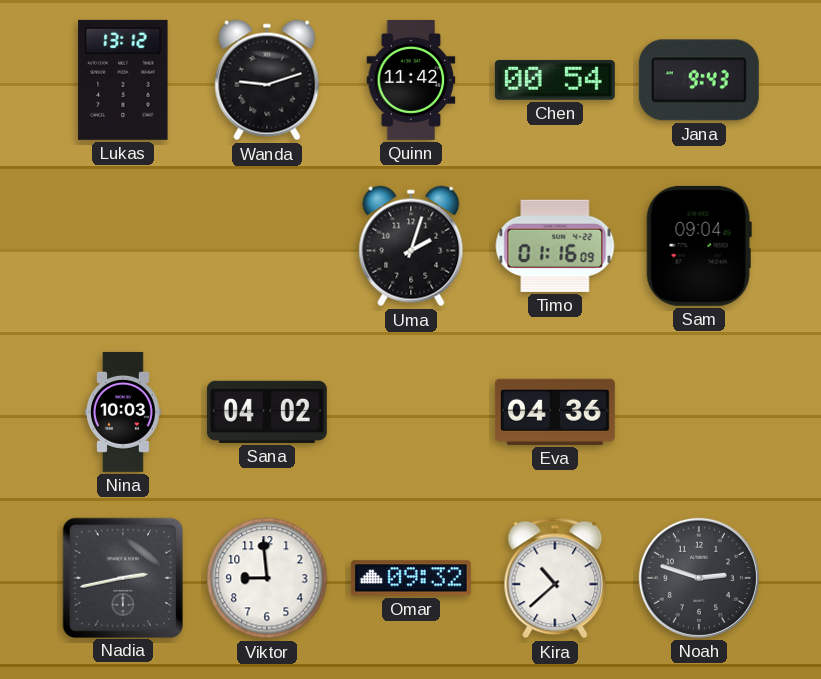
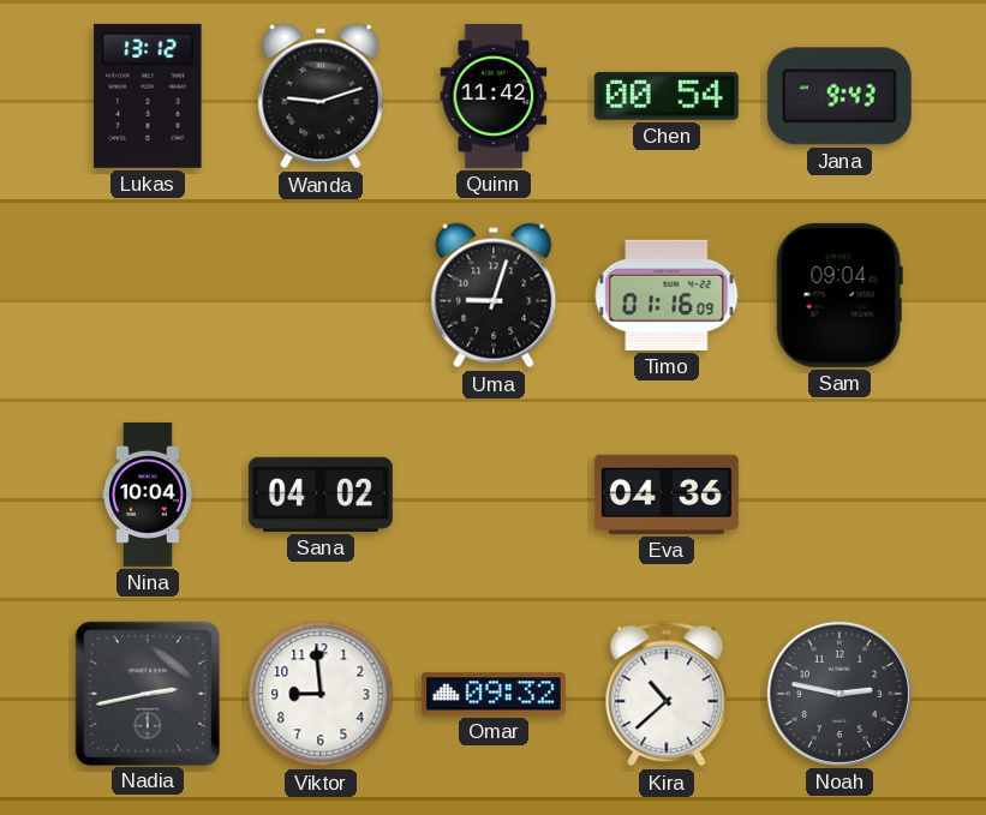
Uma: 2:03 -> 9:03
Nina: 10:03 -> 10:04
Noah: 2:48 -> 2:47
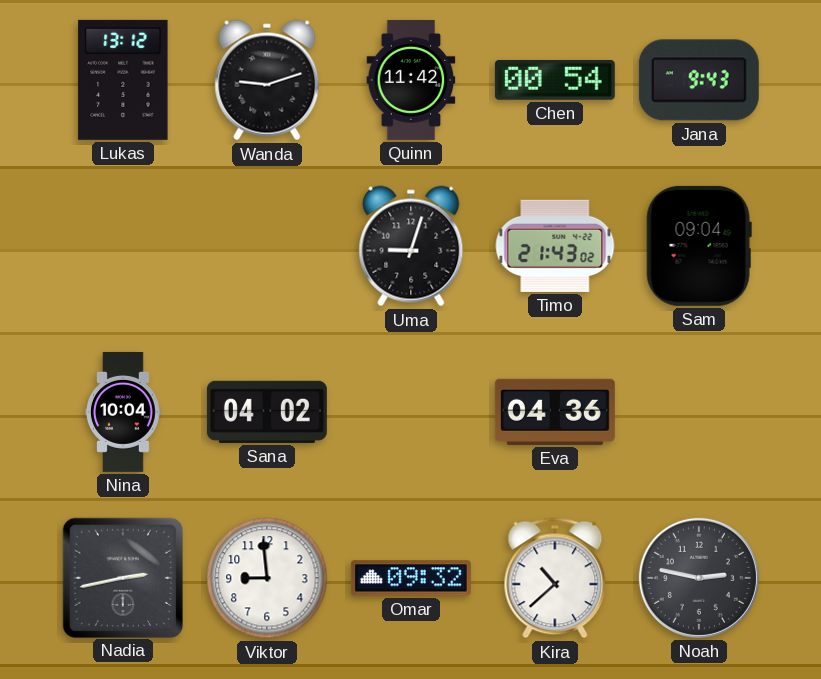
Timo: 01:16 -> 21:43
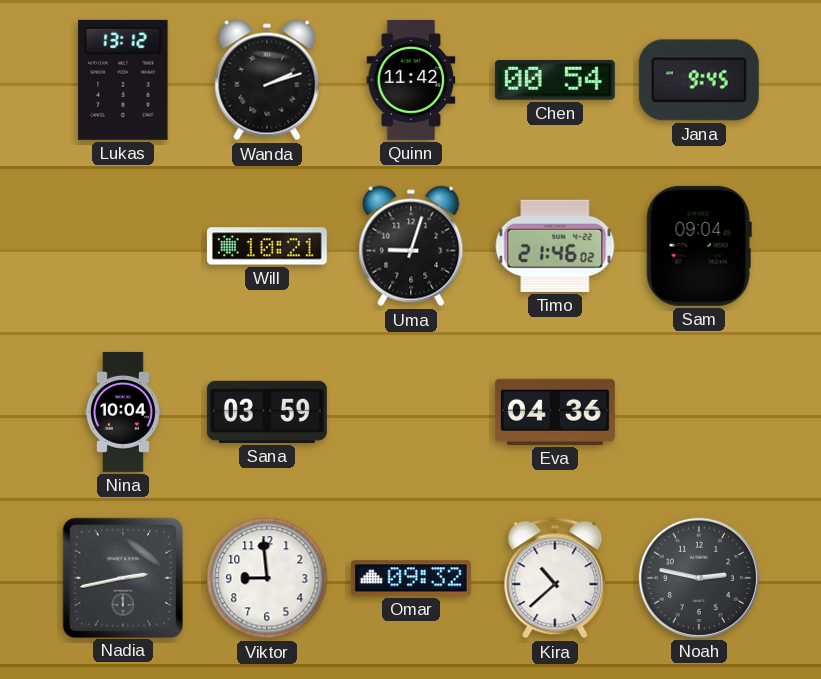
Wanda: 9:12 -> 2:12
Jana: 9:43 -> 9:45
Will: none -> 10:21
Timo: 21:43 -> 21:46
Sana: 04:02 -> 03:59
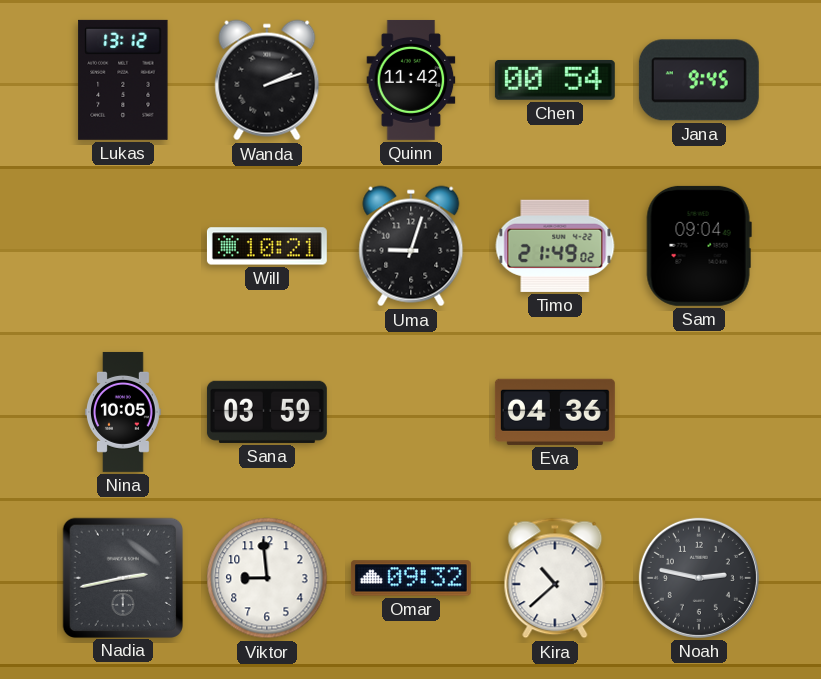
Timo: 21:46 -> 21:49
Nina: 10:04 -> 10:05
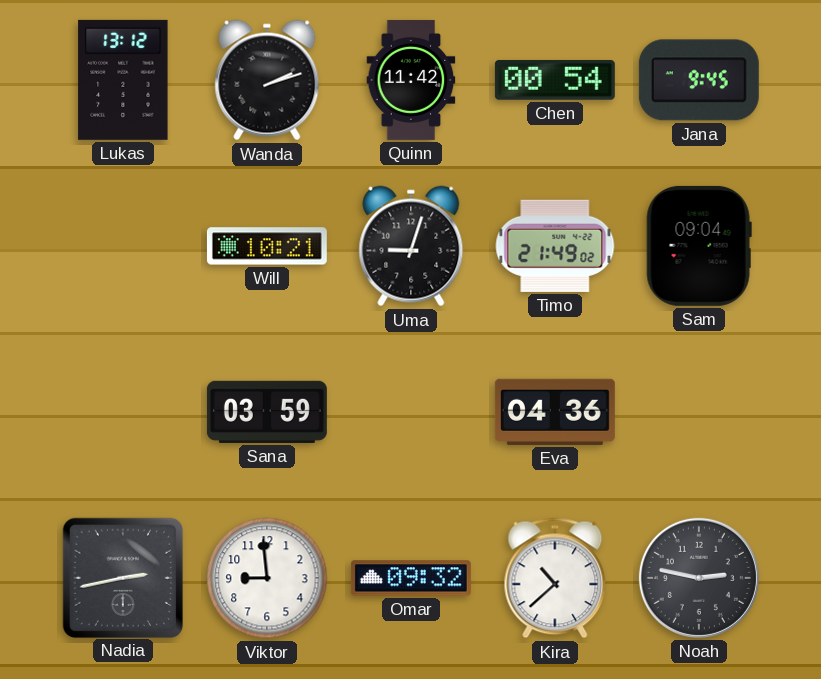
Nina: 10:05 -> none
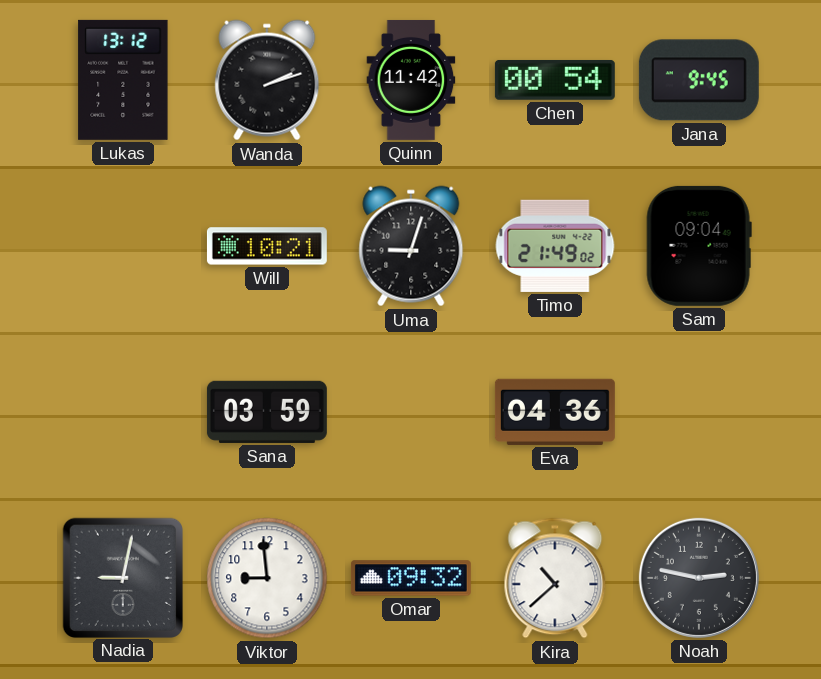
Nadia: 2:43 -> 9:02
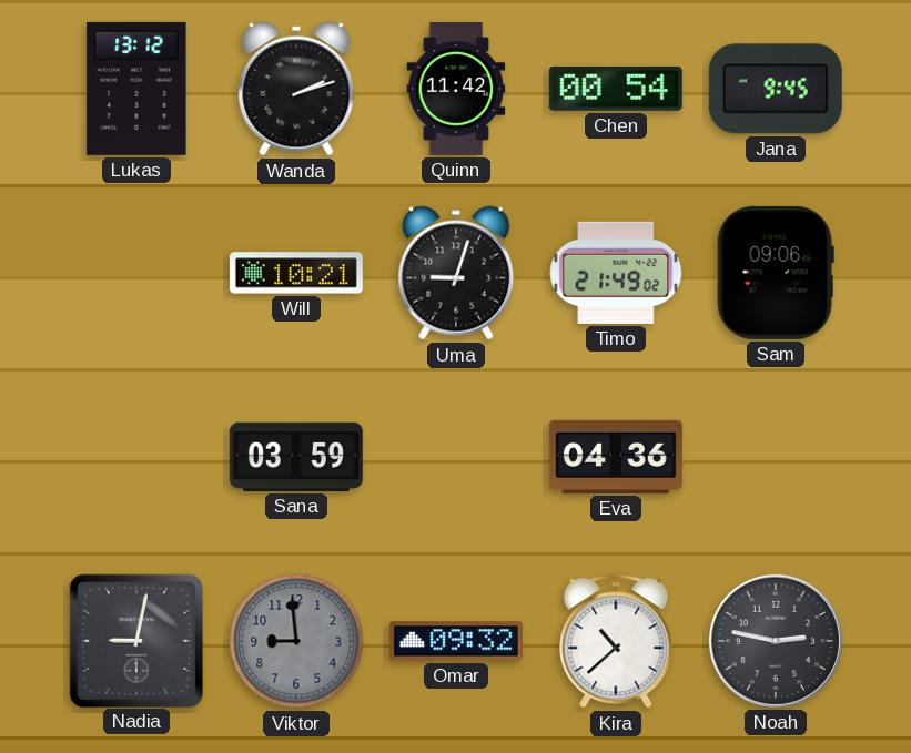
Sam: 09:04 -> 09:06
Viktor dial: white -> grey
